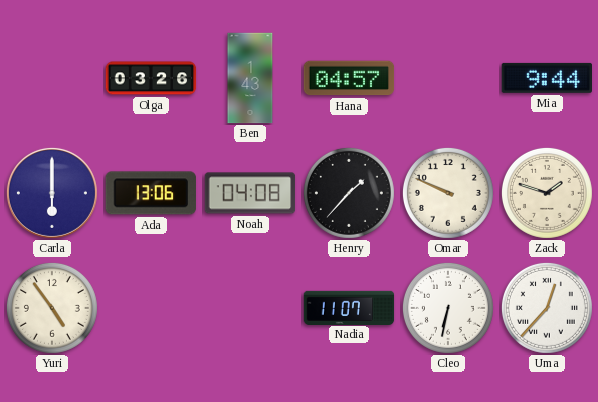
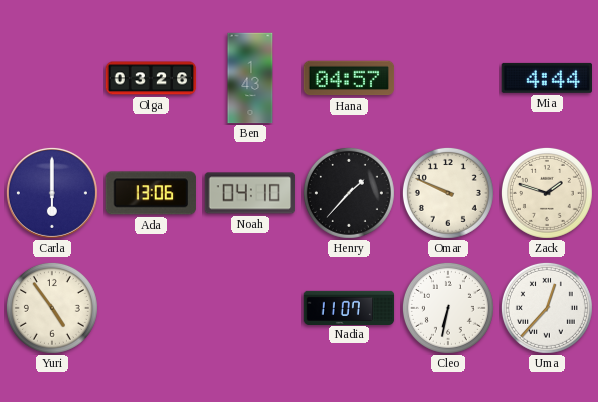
Mia: 9:44 -> 4:44
Noah: 04:08 -> 04:10
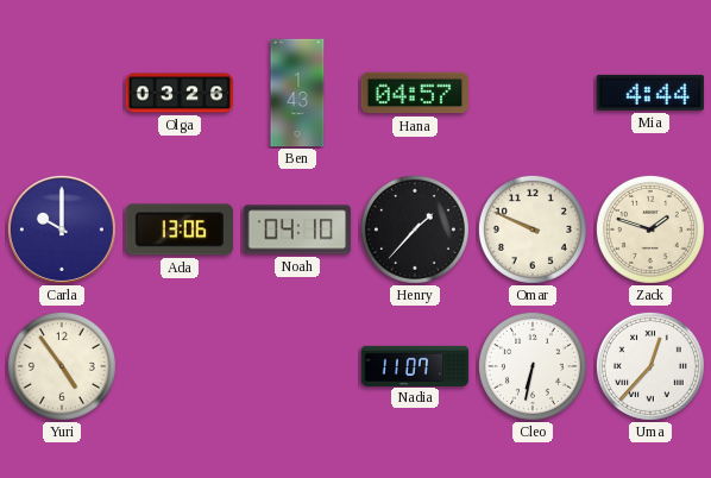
Carla: 6:00 -> 10:00
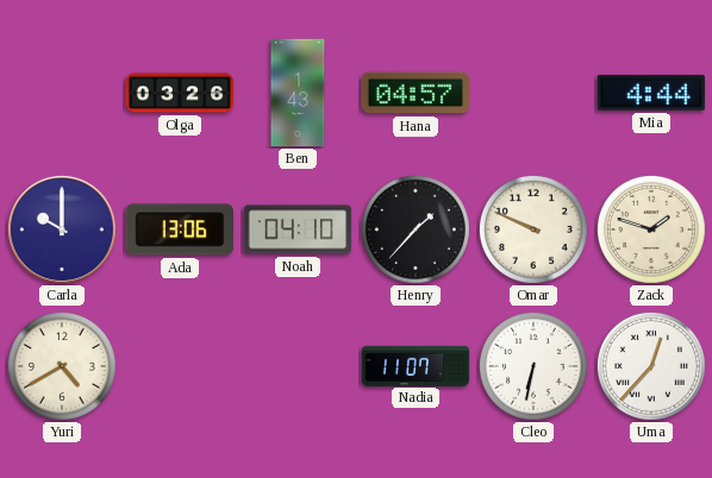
Yuri: 4:54 -> 4:40
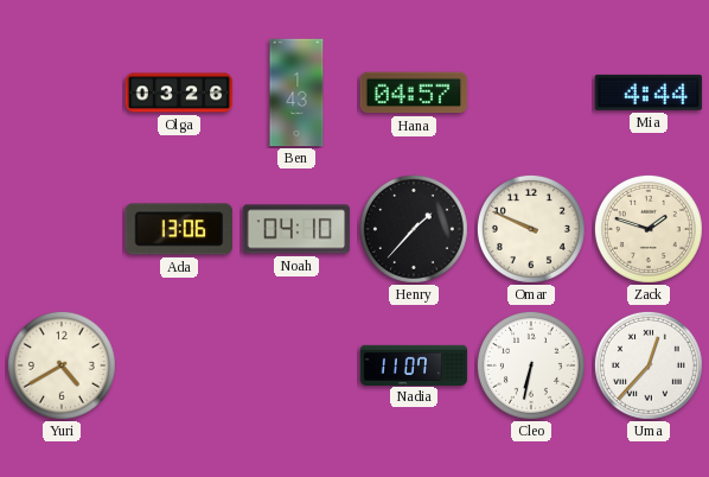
Carla: 10:00 -> none
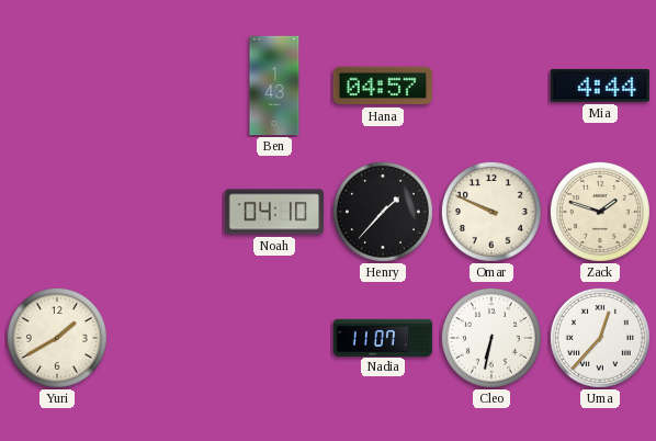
Olga: 03:26 -> none
Ada: 13:06 -> none
Yuri: 4:40 -> 1:40
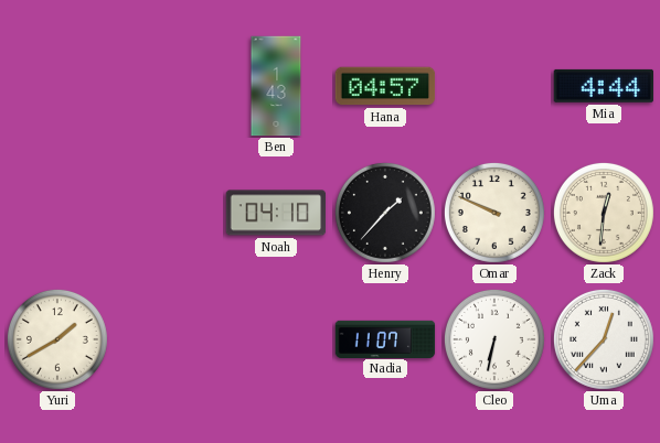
Zack: 1:48 -> 12:31
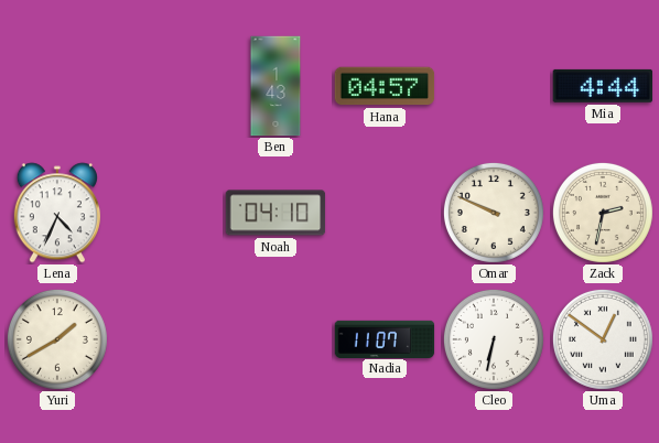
Lena: none -> 4:34
Henry: 1:37 -> none
Zack: 12:31 -> 2:32
Uma: 12:37 -> 12:51
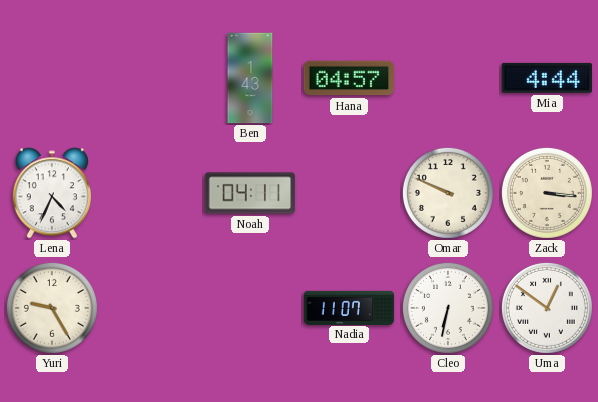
Noah: 04:10 -> 04:11
Zack: 2:32 -> 3:16
Yuri: 1:40 -> 9:25
